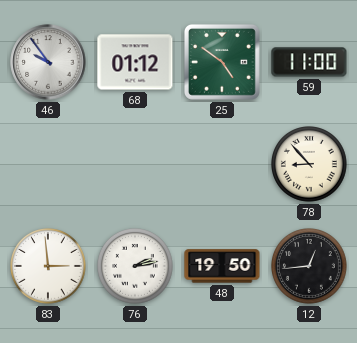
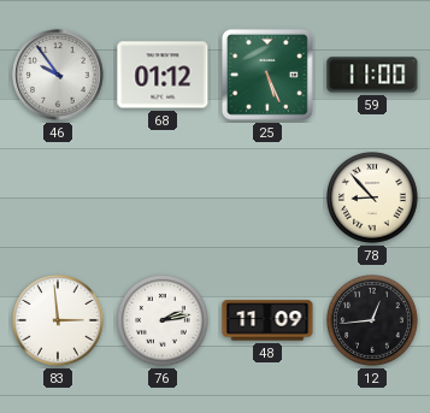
25: 4:51 -> 5:26
48: 19:50 -> 11:09
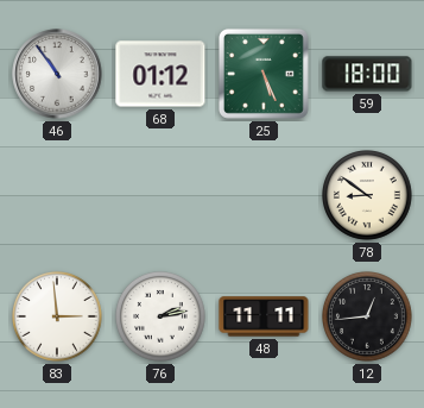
46: 9:54 -> 10:54
59: 11:00 -> 18:00
78: 8:53 -> 8:51
48: 11:09 -> 11:11
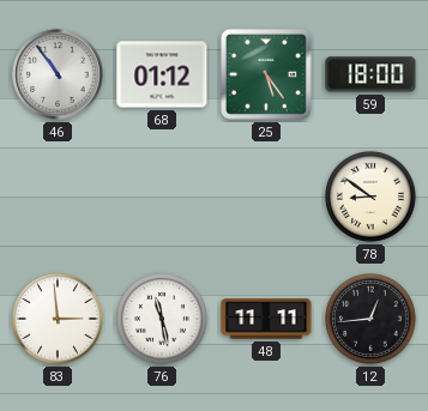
25: 5:26 -> 5:24
76: 2:13 -> 11:28
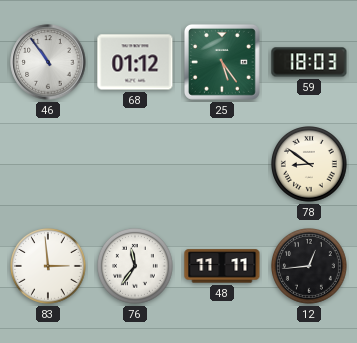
59: 18:00 -> 18:03
76: 11:28 -> 11:36
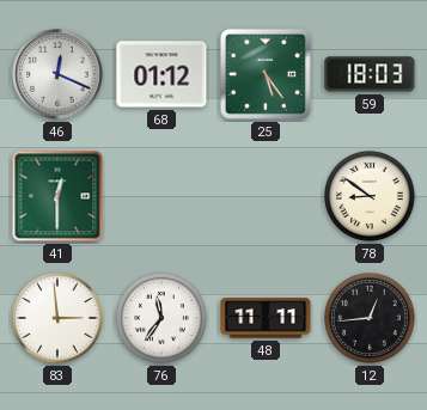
46: 10:54 -> 12:19
41: none -> 12:30
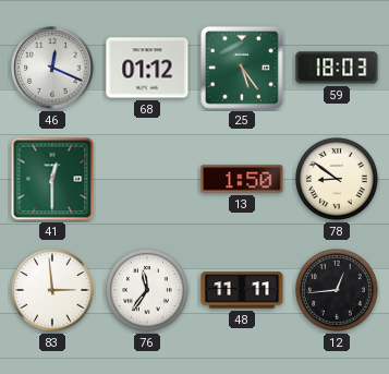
13: none -> 1:50
